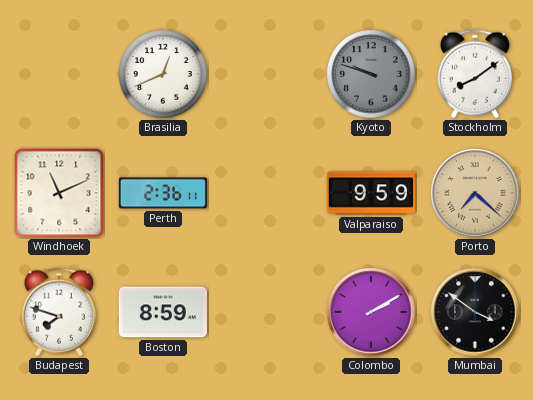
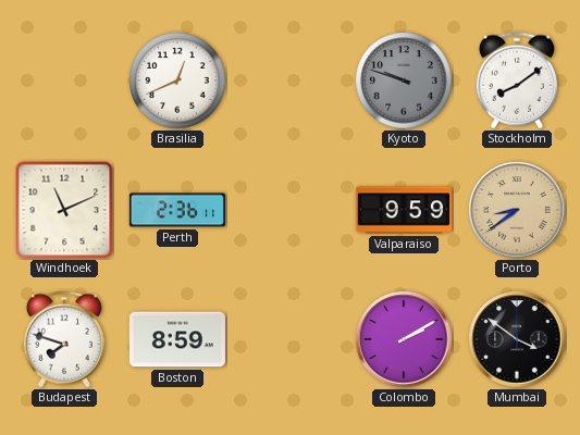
Porto: 7:22 -> 8:39
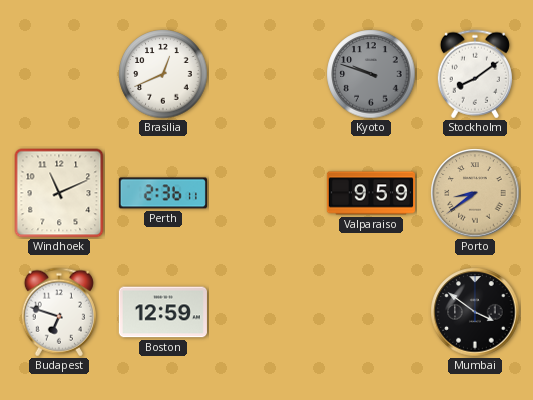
Budapest: 7:48 -> 6:48
Boston: 8:59 -> 12:59
Colombo: 2:10 -> none
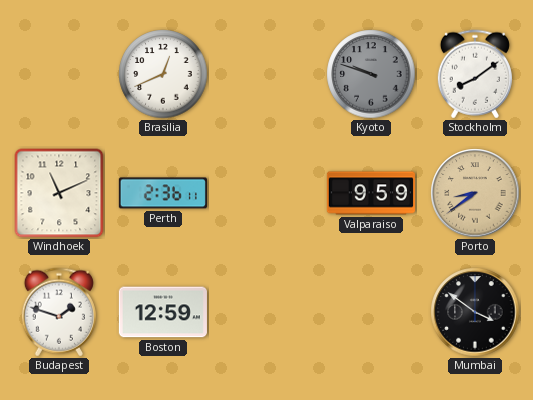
Budapest: 6:48 -> 1:48
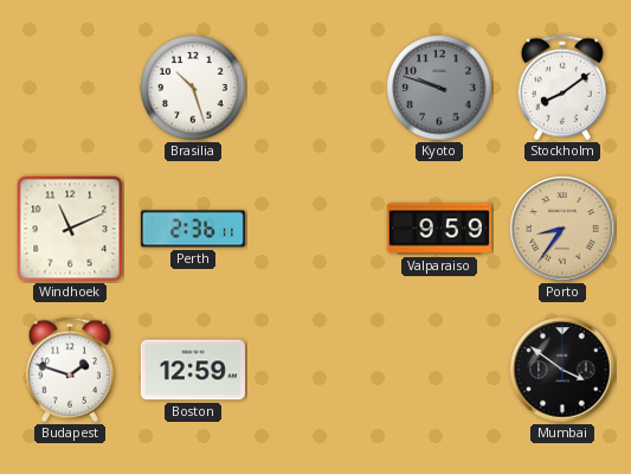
Brasilia: 12:41 -> 10:27
Porto: 8:39 -> 8:36
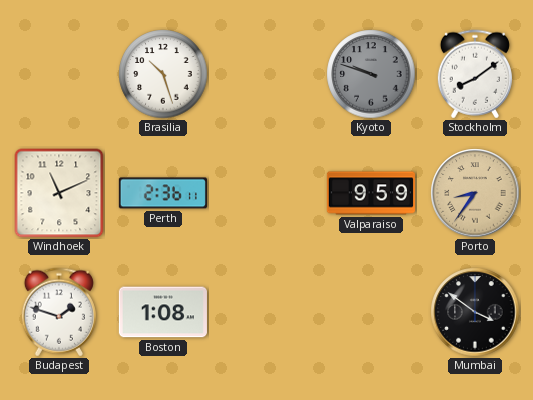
Boston: 12:59 -> 1:08
